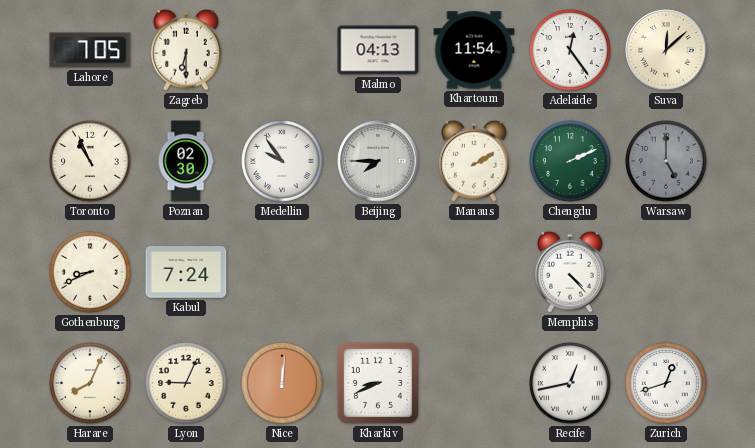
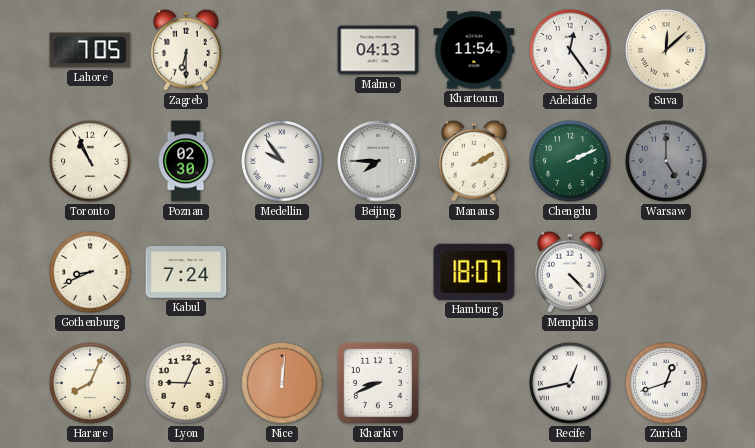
Hamburg: none -> 18:07
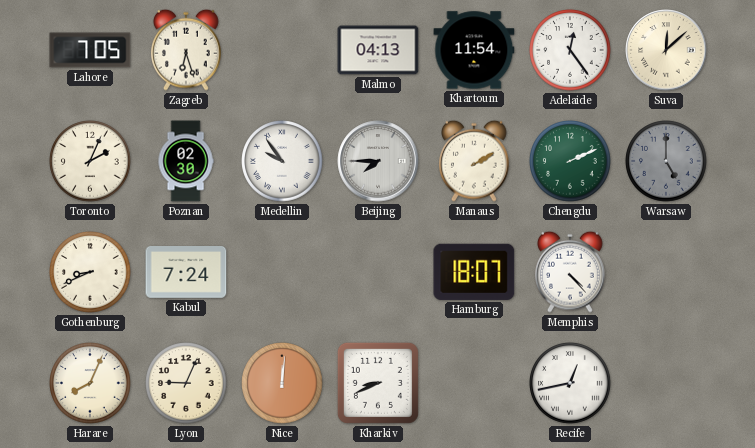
Zagreb: 6:30 -> 6:27
Toronto: 10:56 -> 2:04
Zurich: 12:42 -> none
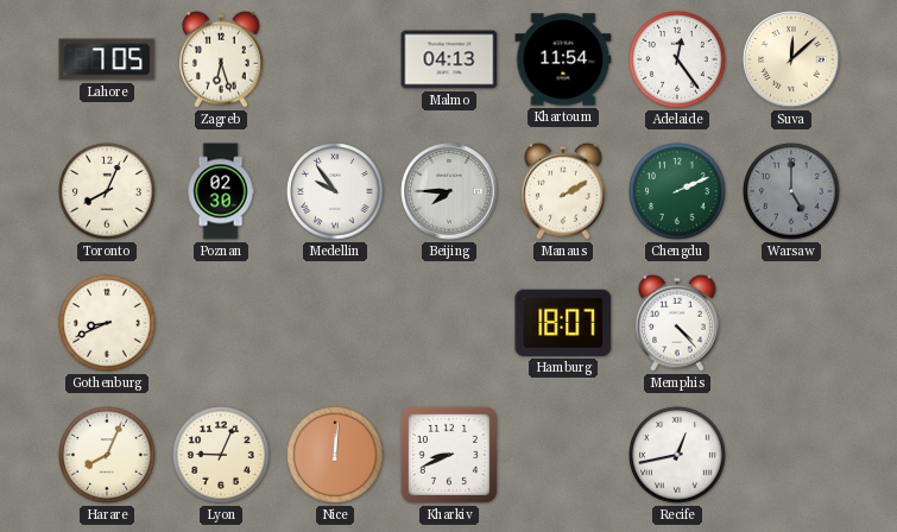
Toronto: 2:04 -> 8:04
Kabul: 7:24 -> none
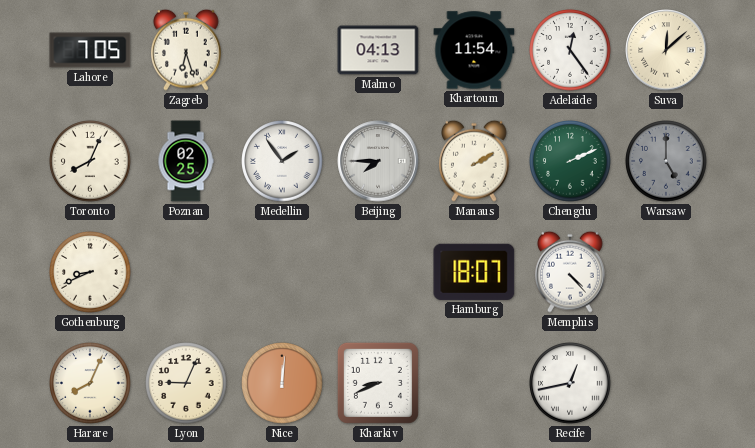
Poznan: 02:30 -> 02:25
Medellin: 9:54 -> 1:54
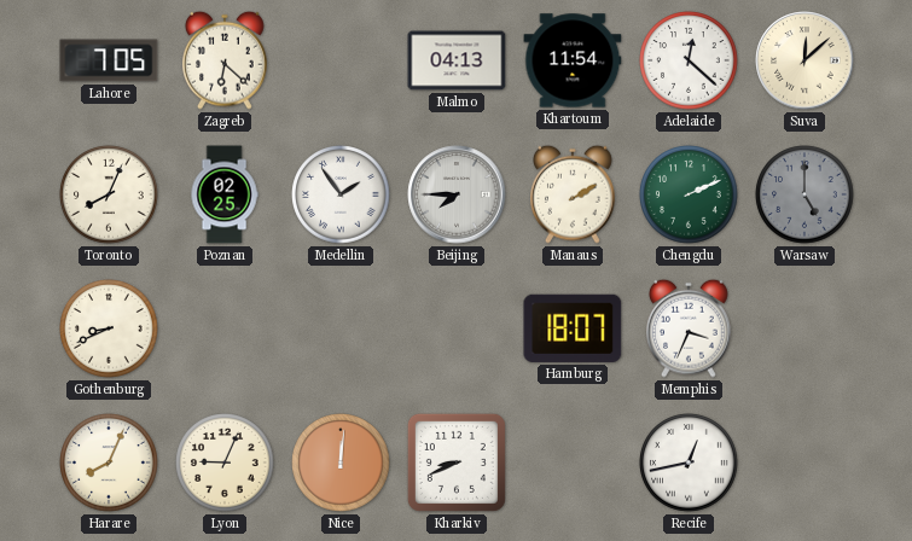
Zagreb: 6:27 -> 6:22
Adelaide: 12:24 -> 12:22
Memphis: 4:23 -> 3:34
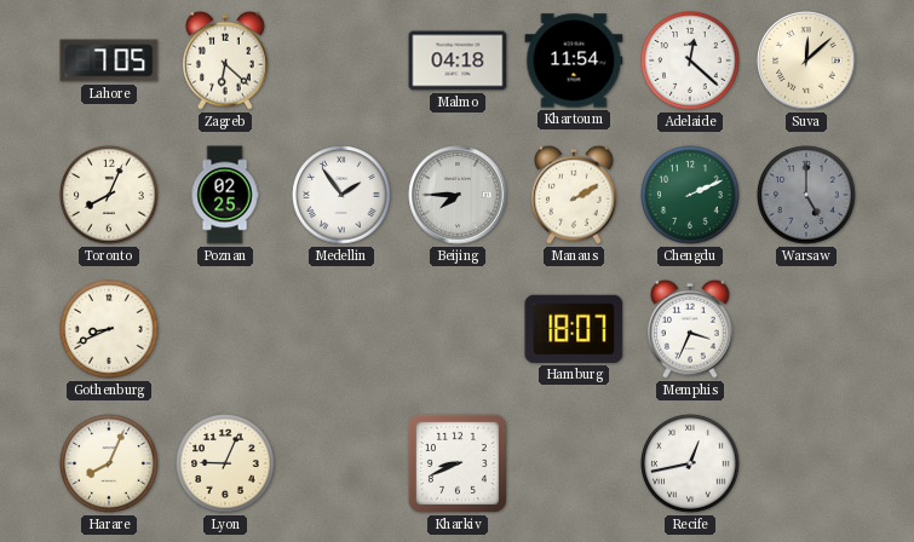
Malmo: 04:13 -> 04:18
Nice: 12:01 -> none
